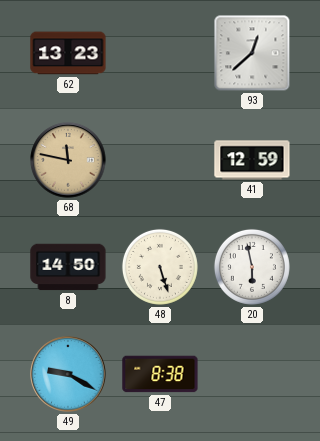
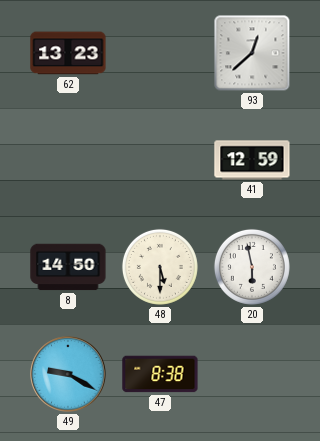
68: 11:47 -> none
48: 5:27 -> 5:30
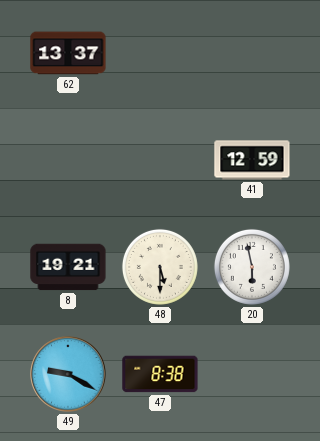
62: 13:23 -> 13:37
93: 12:38 -> none
8: 14:50 -> 19:21
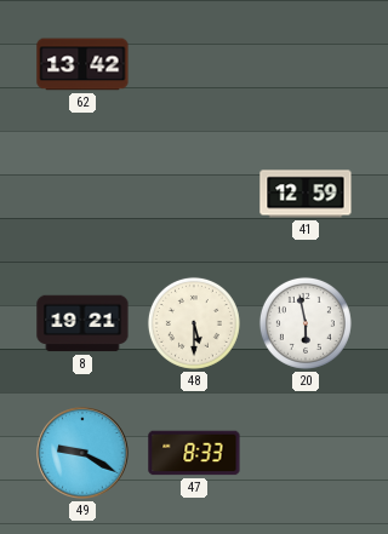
62: 13:37 -> 13:42
47: 8:38 -> 8:33
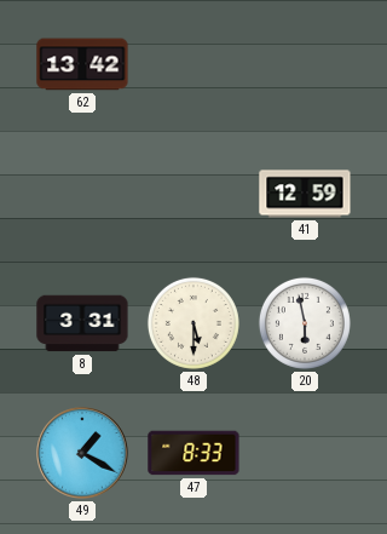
8: 19:21 -> 3:31
49: 9:20 -> 1:20
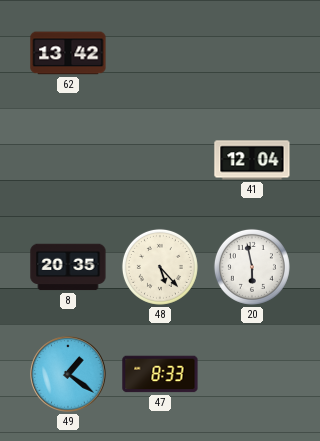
41: 12:59 -> 12:04
8: 3:31 -> 20:35
48: 5:30 -> 5:23
49: 1:20 -> 1:21
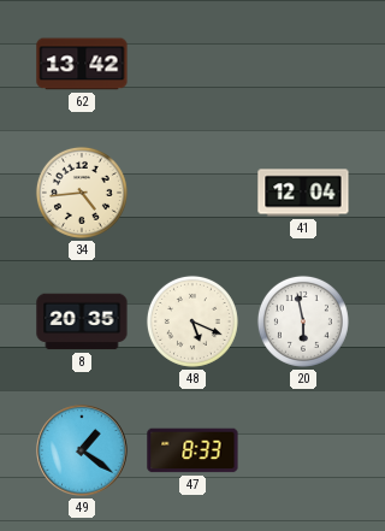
34: none -> 4:44
48: 5:23 -> 5:19
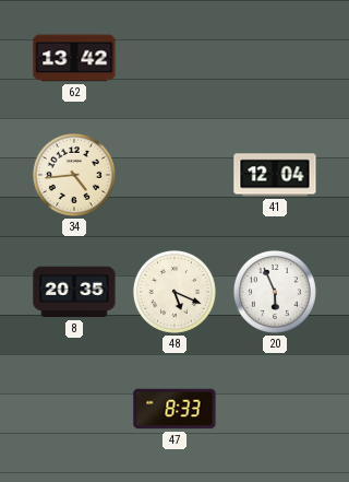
20: 5:58 -> 5:56
49: 1:21 -> none
